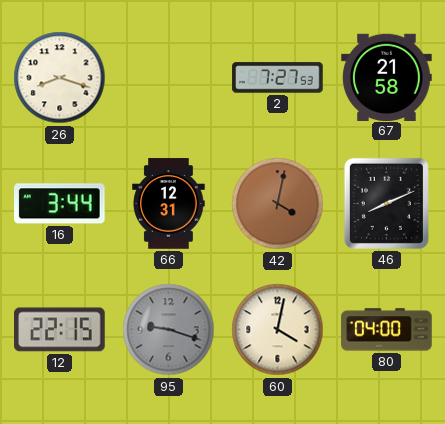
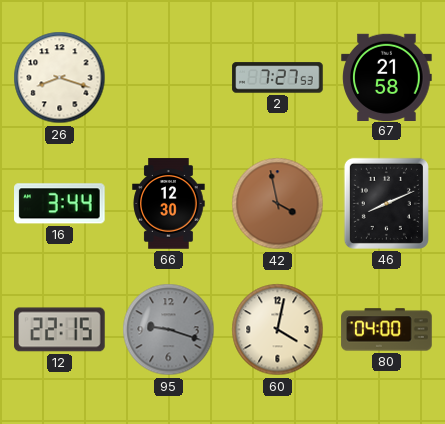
66: 12:31 -> 12:30
42: 4:02 -> 3:58
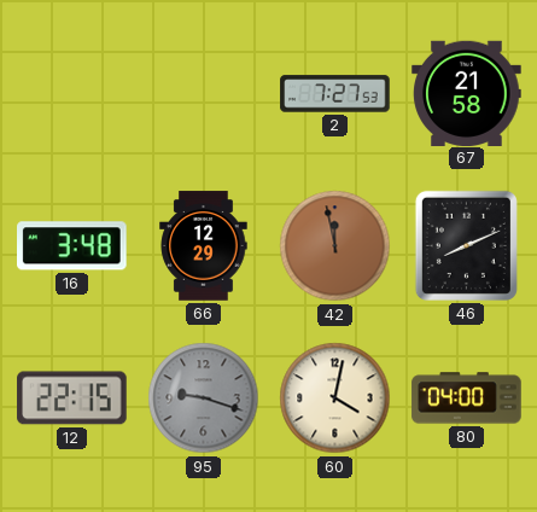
26: 8:18 -> none
16: 3:44 -> 3:48
66: 12:30 -> 12:29
42: 3:58 -> 11:58
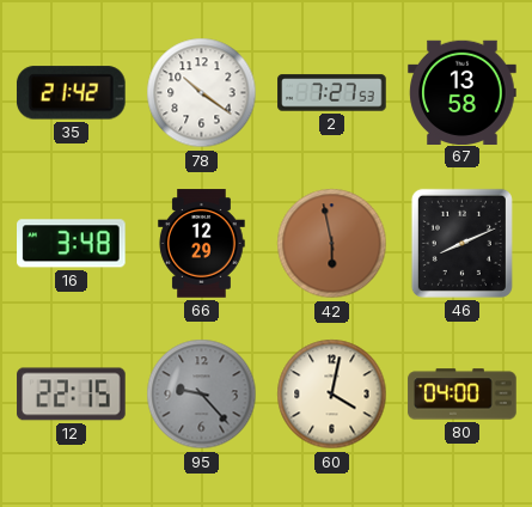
35: none -> 21:42
78: none -> 10:21
67: 21:58 -> 13:58
42: 11:58 -> 5:58
95: 9:18 -> 9:23
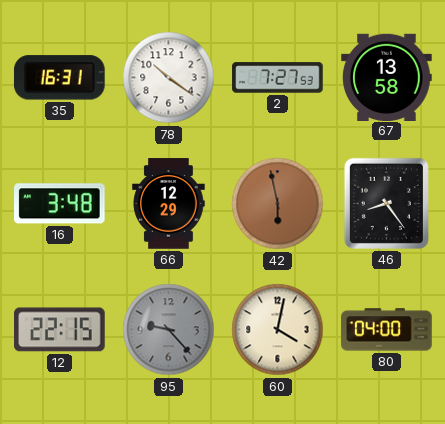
35: 21:42 -> 16:31
46: 8:11 -> 8:24
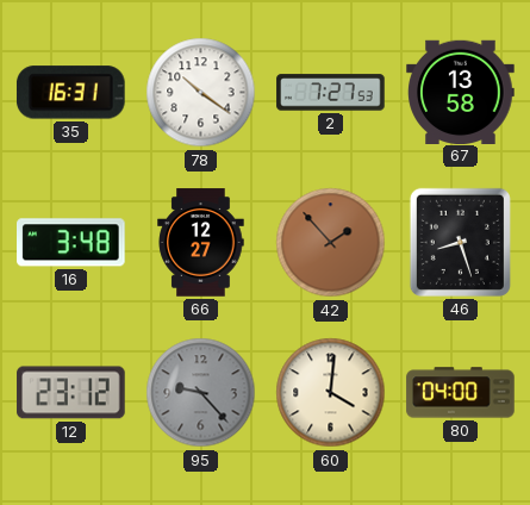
66: 12:29 -> 12:27
42: 5:58 -> 1:53
46: 8:24 -> 8:27
12: 22:15 -> 23:12
60: 4:02 -> 4:01
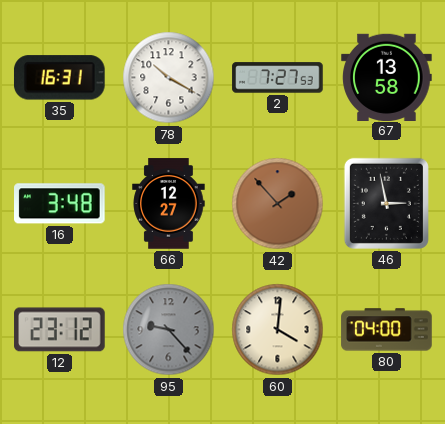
78: 10:21 -> 10:20
46: 8:27 -> 2:58
